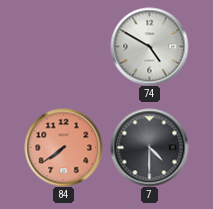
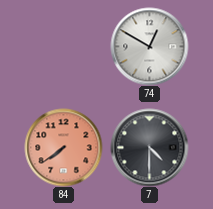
74: 4:50 -> 12:50
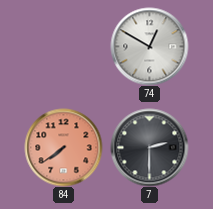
7: 4:30 -> 2:30
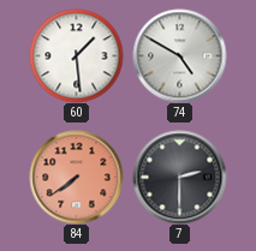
60: none -> 1:29
74: 12:50 -> 4:50
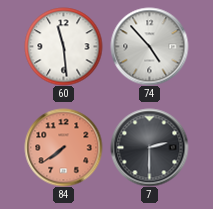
60: 1:29 -> 11:29
74: 4:50 -> 4:53
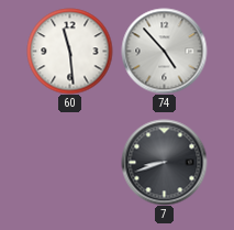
84: 7:39 -> none
7: 2:30 -> 8:42
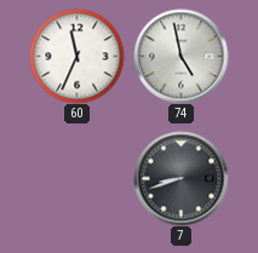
60: 11:29 -> 11:34
74: 4:53 -> 4:58
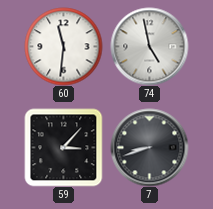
60: 11:34 -> 11:31
59: none -> 3:07
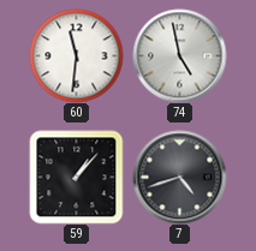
59: 3:07 -> 1:07
7: 8:42 -> 4:42
